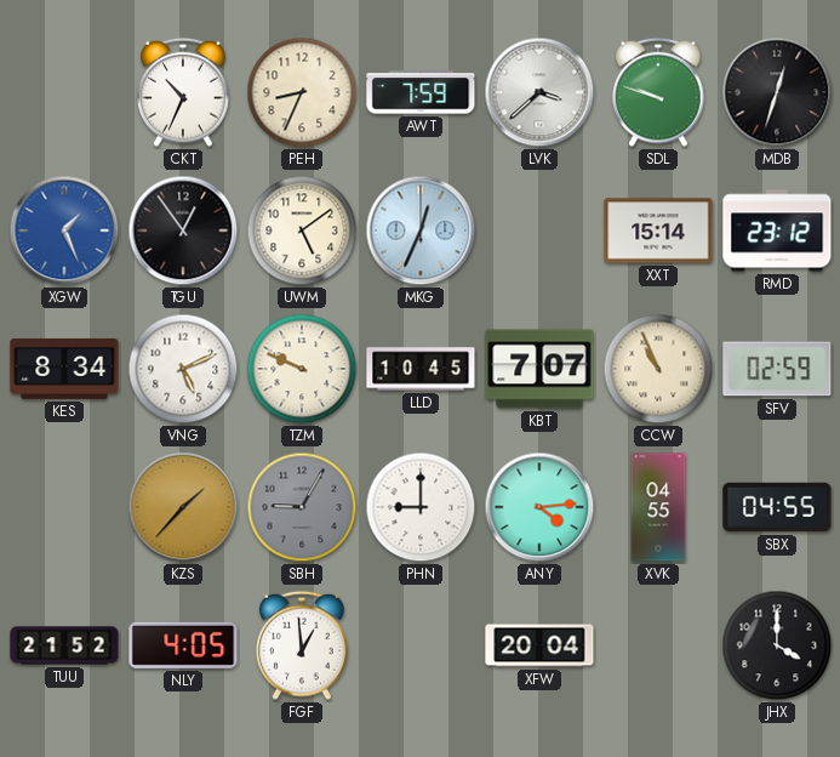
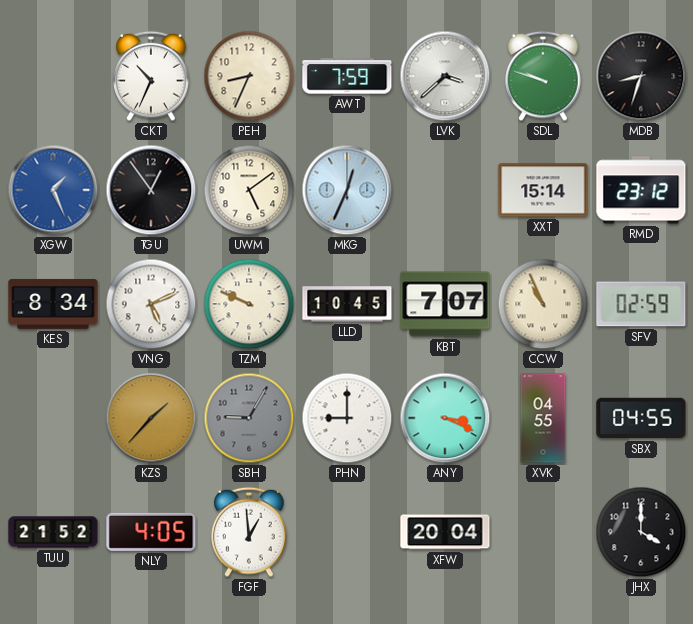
MDB: 12:33 -> 8:33
ANY: 4:14 -> 3:19
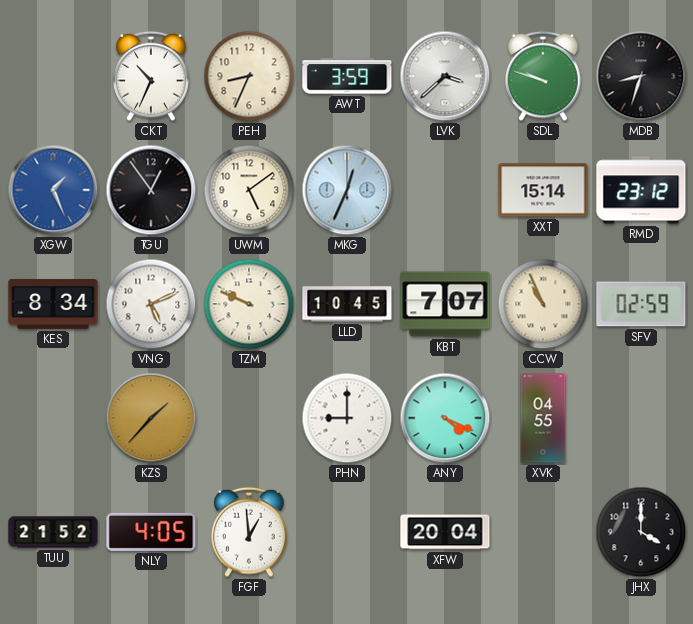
AWT: 7:59 -> 3:59
SBH: 9:05 -> none
ANY: 3:19 -> 4:19
SBX: 04:55 -> none
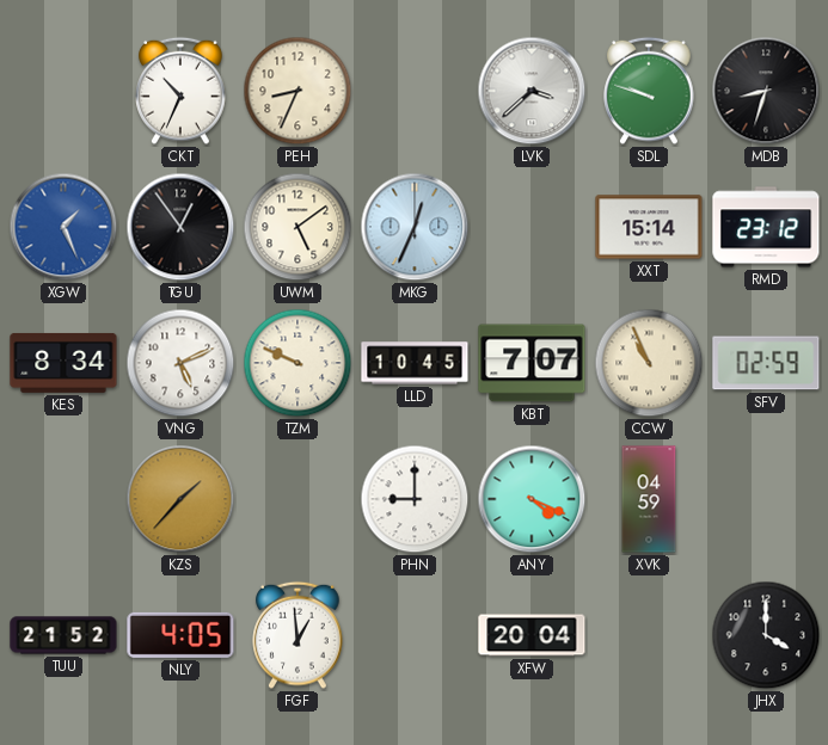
AWT: 3:59 -> none
XVK: 04:55 -> 04:59
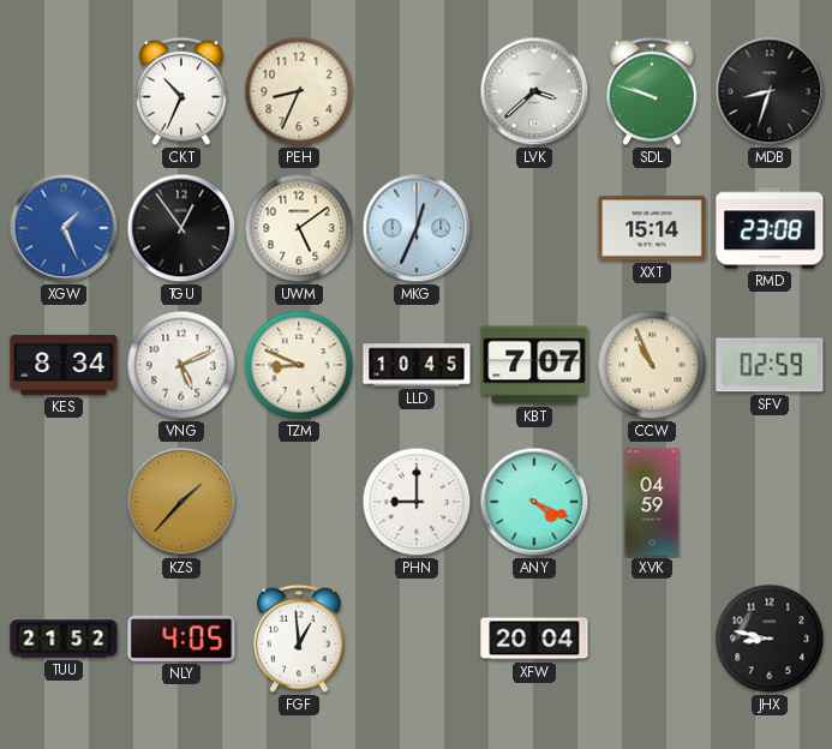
RMD: 23:12 -> 23:08
TZM: 9:49 -> 8:49
JHX: 4:00 -> 8:47
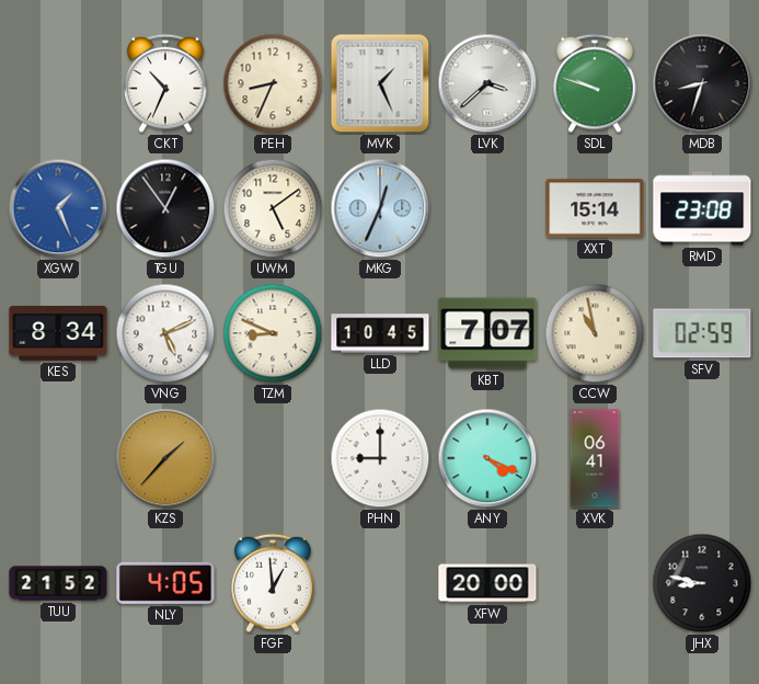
MVK: none -> 1:26
CCW: 10:56 -> 10:58
XVK: 04:59 -> 06:41
XFW: 20:04 -> 20:00
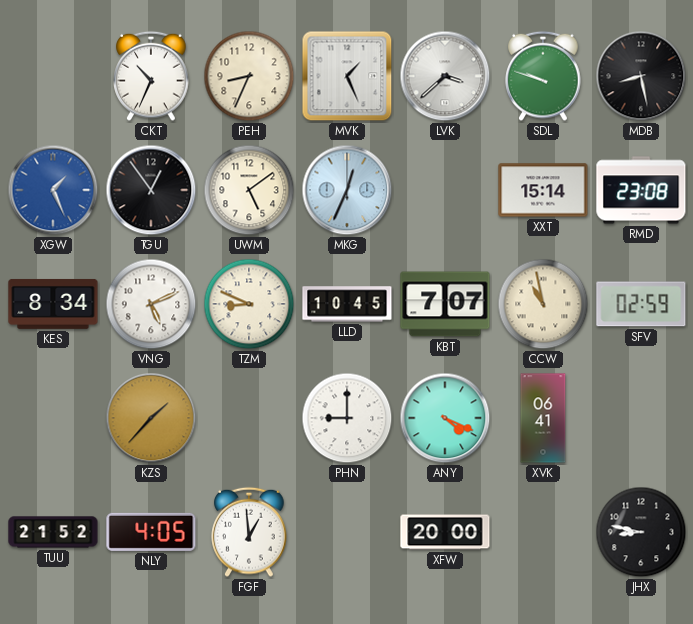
MDB: 8:33 -> 8:28
